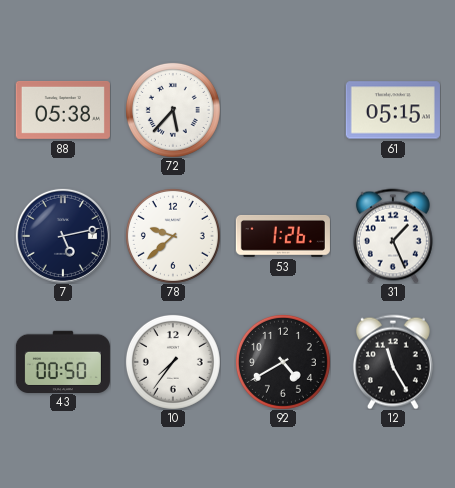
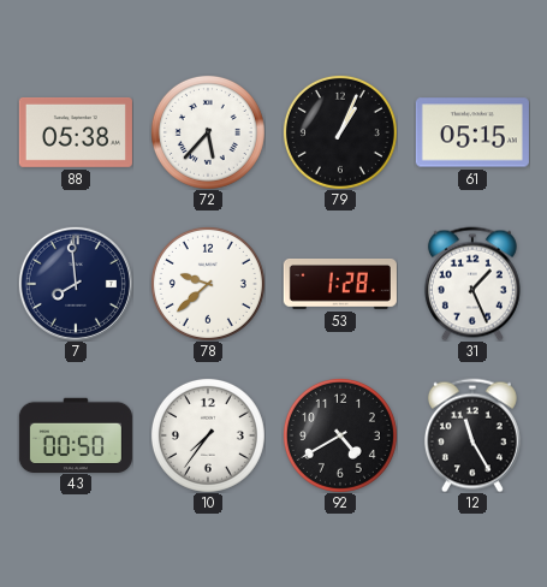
79: none -> 1:04
7: 5:13 -> 7:59
53: 1:26 -> 1:28
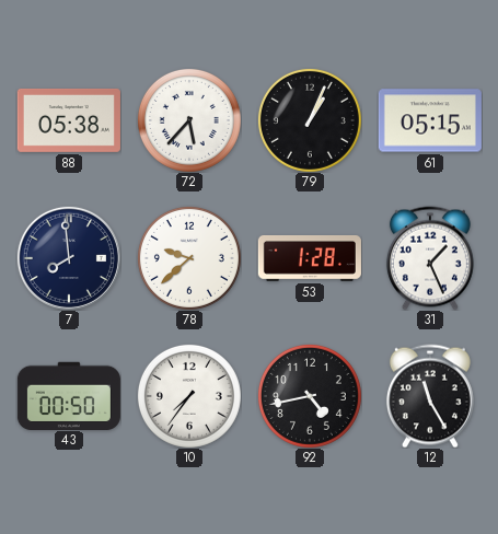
92: 4:40 -> 4:43
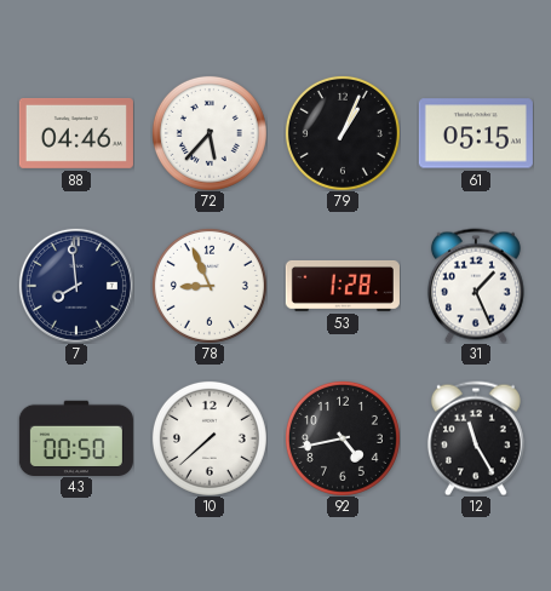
88: 05:38 -> 04:46
78: 9:38 -> 8:56
10: 7:36 -> 7:38
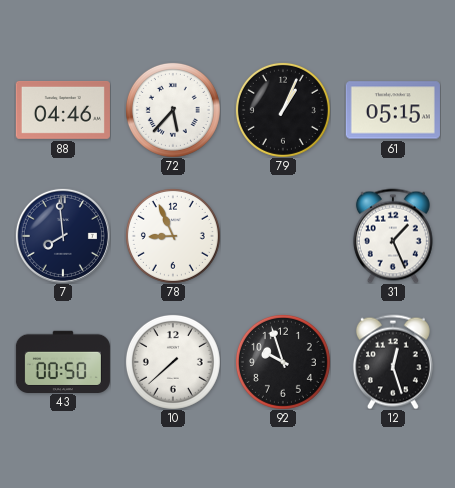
53: 1:28 -> none
92: 4:43 -> 9:57
12: 11:25 -> 12:27
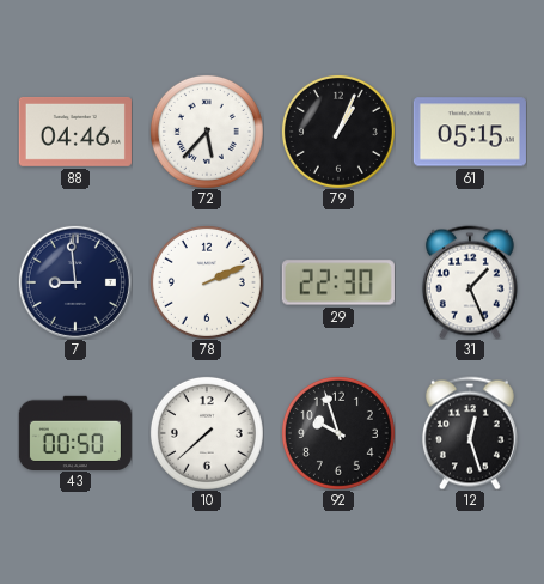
7: 7:59 -> 8:59
78: 8:56 -> 2:11
29: none -> 22:30
